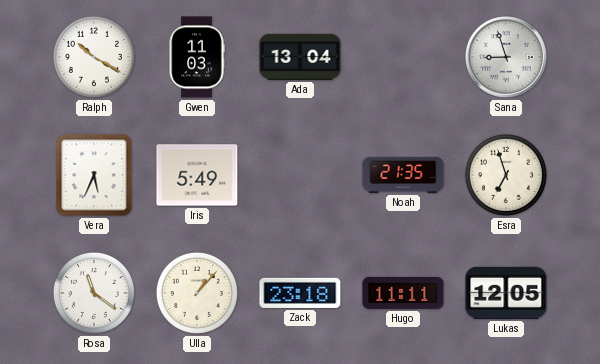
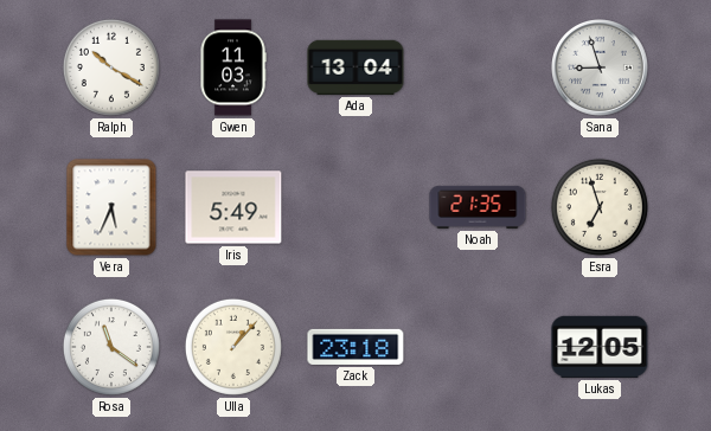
Hugo: 11:11 -> none
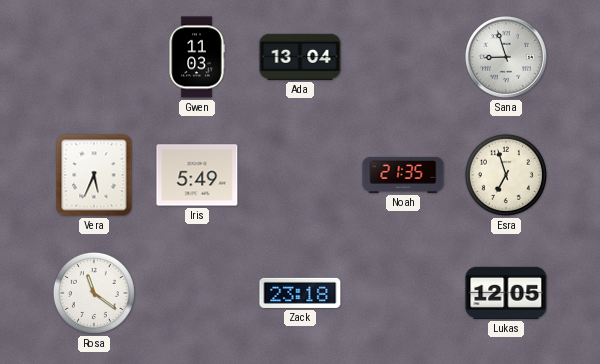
Ralph: 10:20 -> none
Ulla: 1:07 -> none
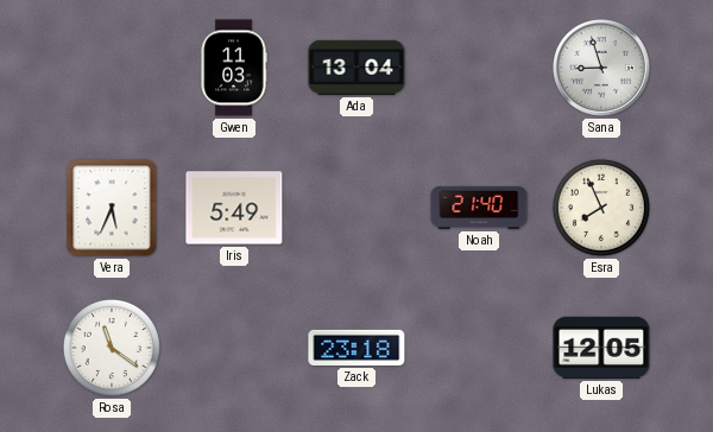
Noah: 21:35 -> 21:40
Esra: 6:57 -> 7:56
